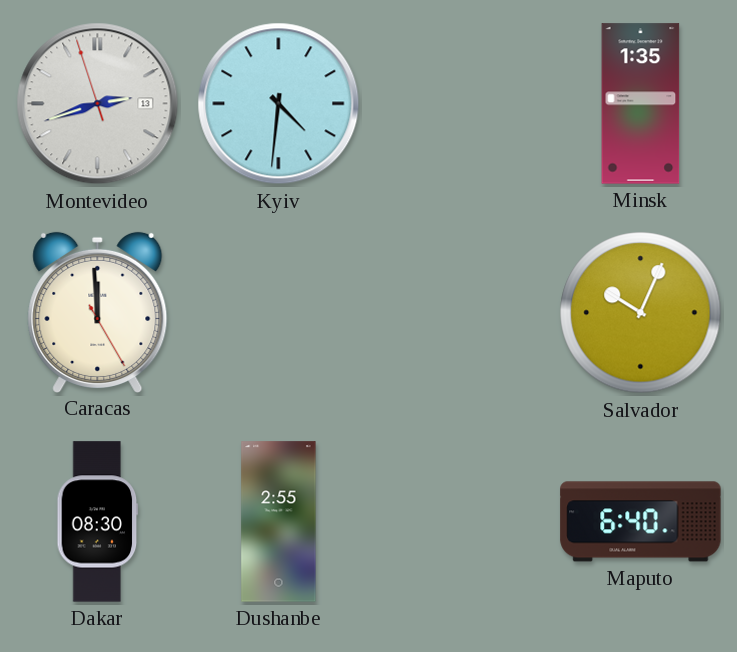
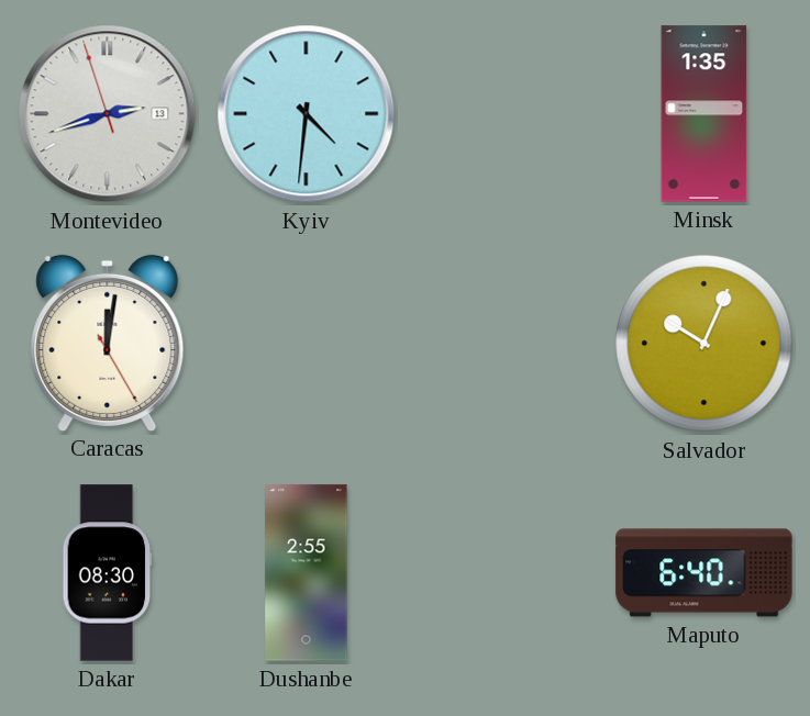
Caracas: 11:59 -> 12:01
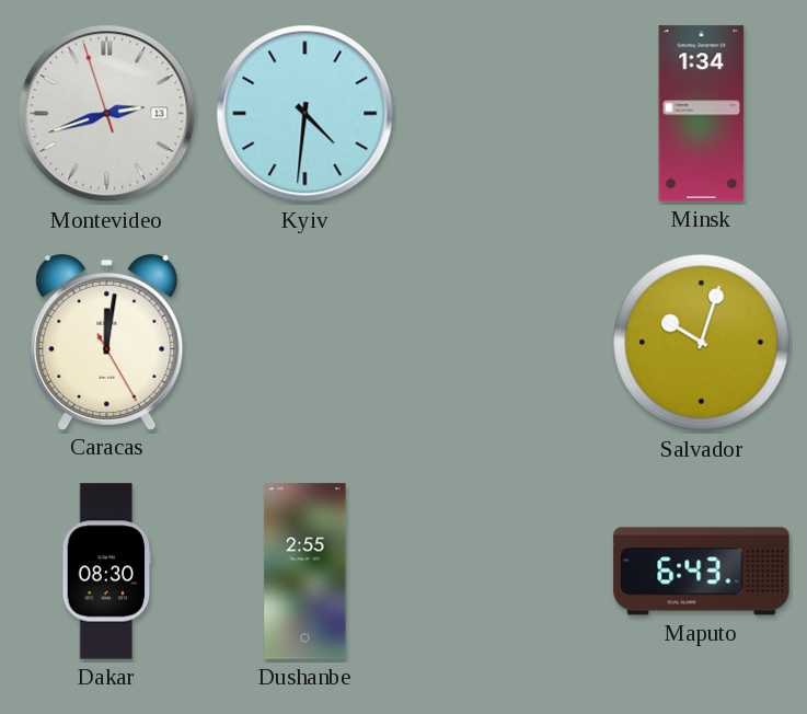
Minsk: 1:35 -> 1:34
Salvador: 10:04 -> 10:03
Maputo: 6:40 -> 6:43
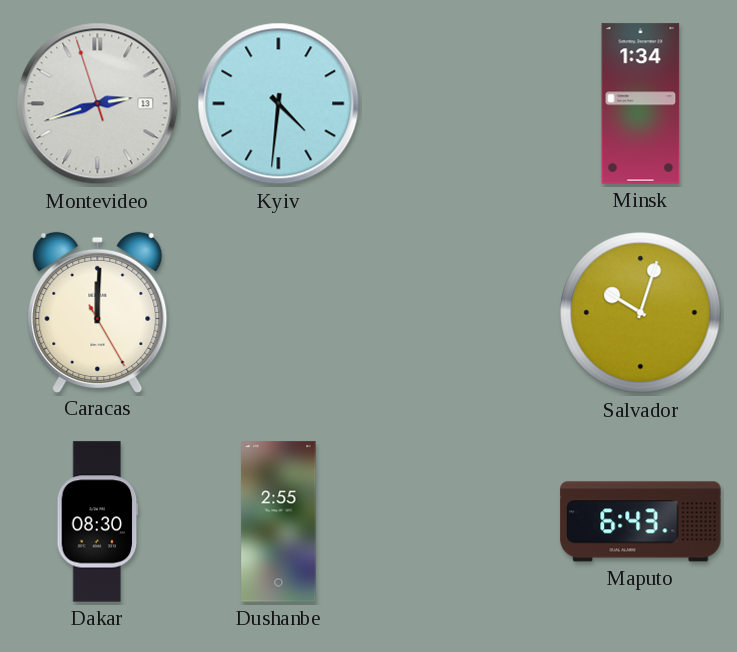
Caracas: 12:01 -> 12:00
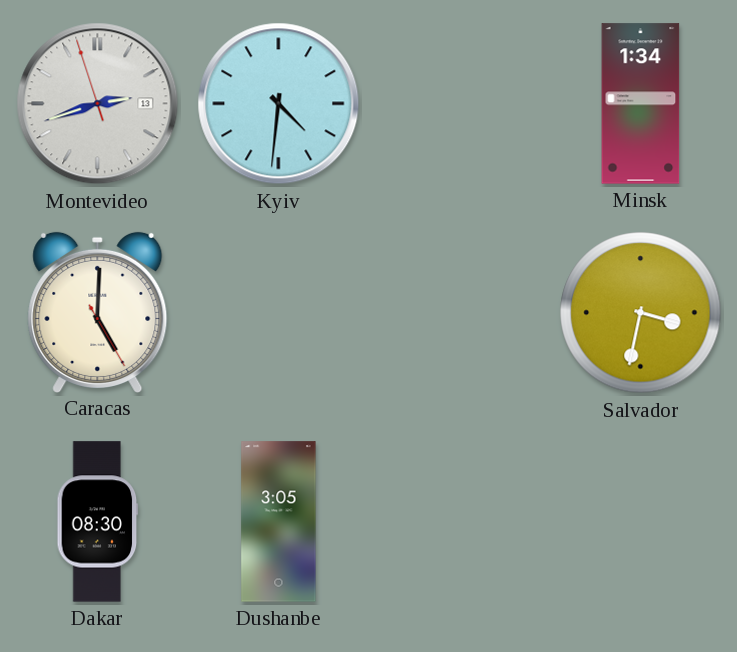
Caracas: 12:00 -> 5:00
Salvador: 10:03 -> 3:32
Dushanbe: 2:55 -> 3:05
Maputo: 6:43 -> none
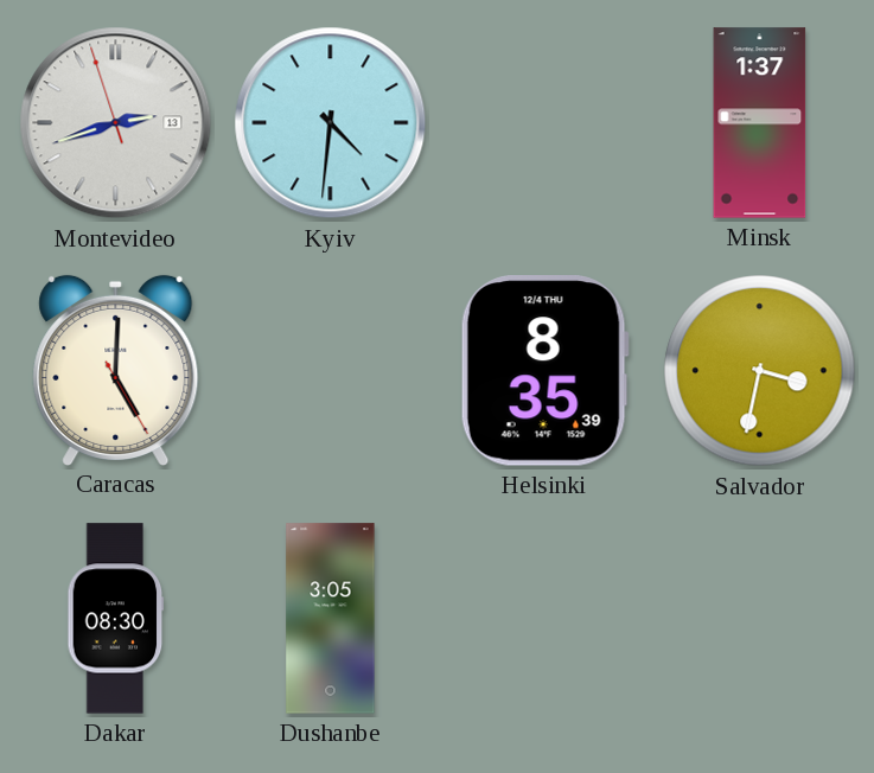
Minsk: 1:34 -> 1:37
Helsinki: none -> 8:35
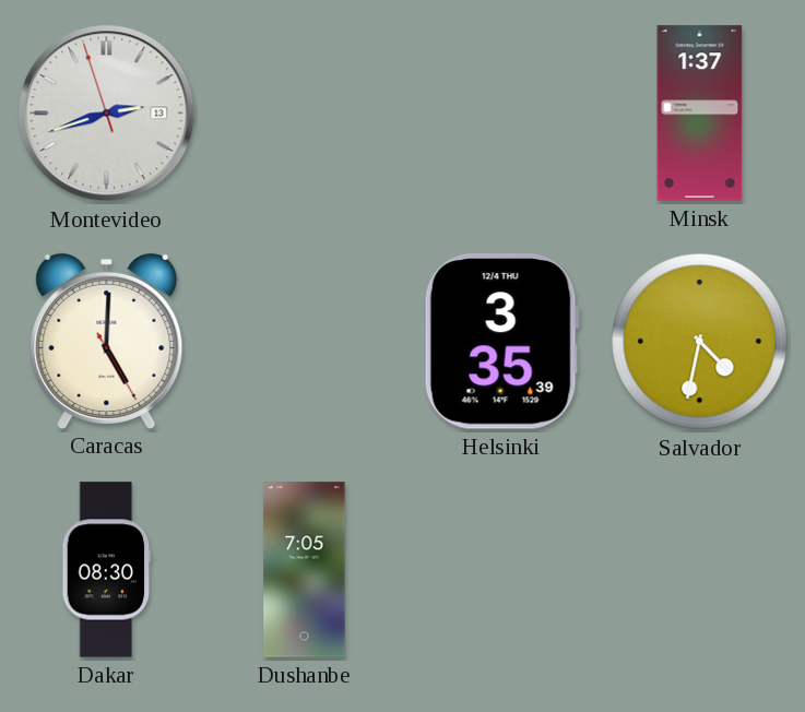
Kyiv: 4:31 -> none
Helsinki: 8:35 -> 3:35
Salvador: 3:32 -> 4:32
Dushanbe: 3:05 -> 7:05
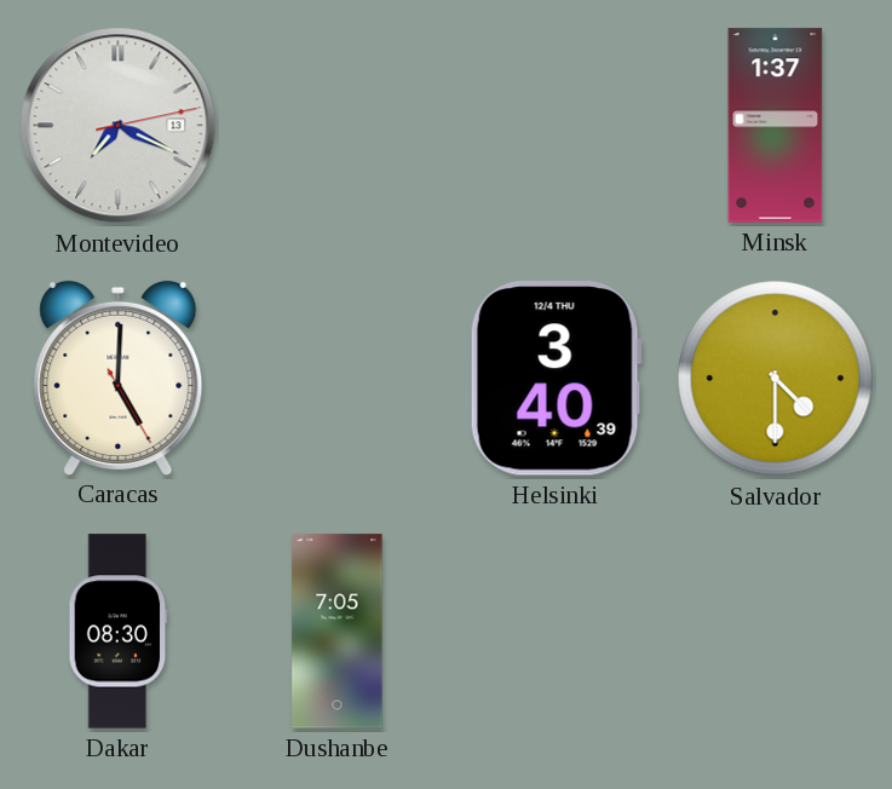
Montevideo: 2:41 -> 7:19
Helsinki: 3:35 -> 3:40
Salvador: 4:32 -> 4:30
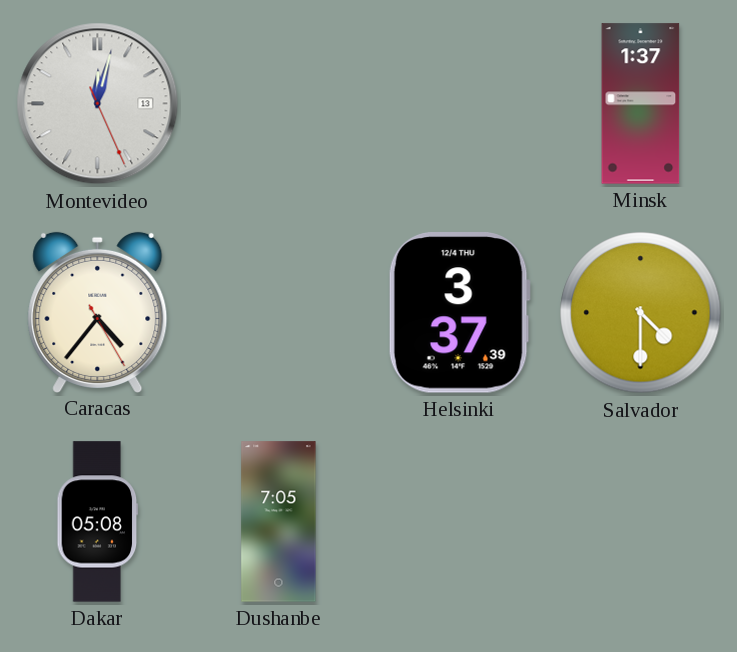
Montevideo: 7:19 -> 12:02
Caracas: 5:00 -> 4:36
Helsinki: 3:40 -> 3:37
Dakar: 08:30 -> 05:08
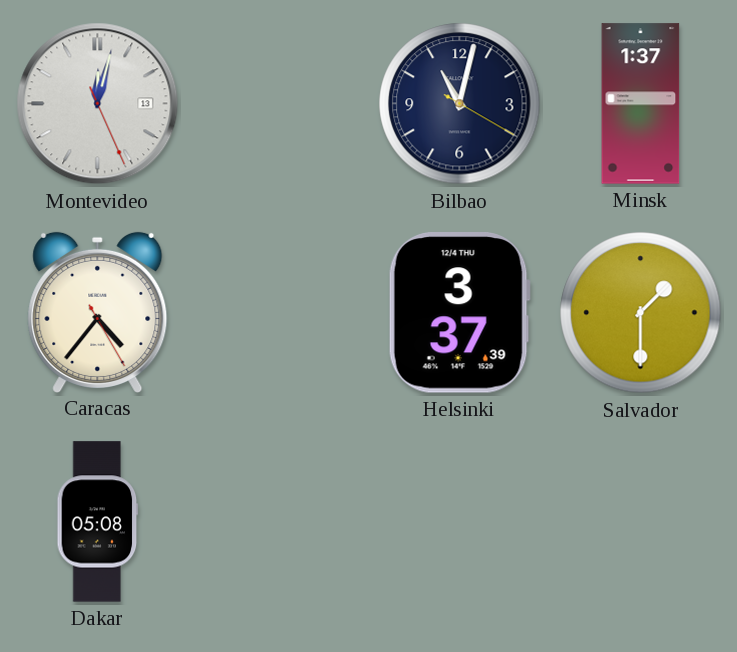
Bilbao: none -> 11:02
Salvador: 4:30 -> 1:30
Dushanbe: 7:05 -> none
